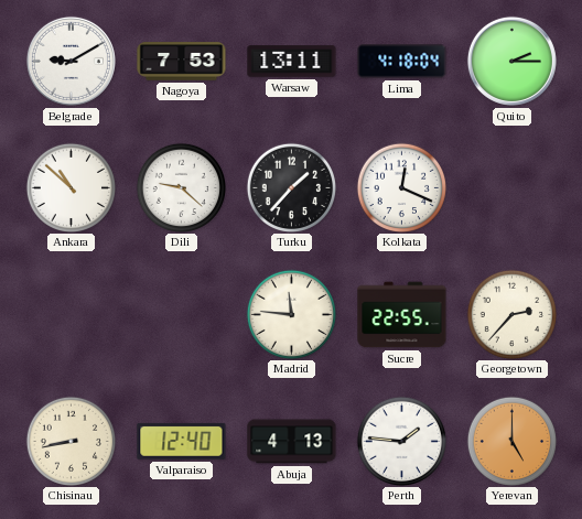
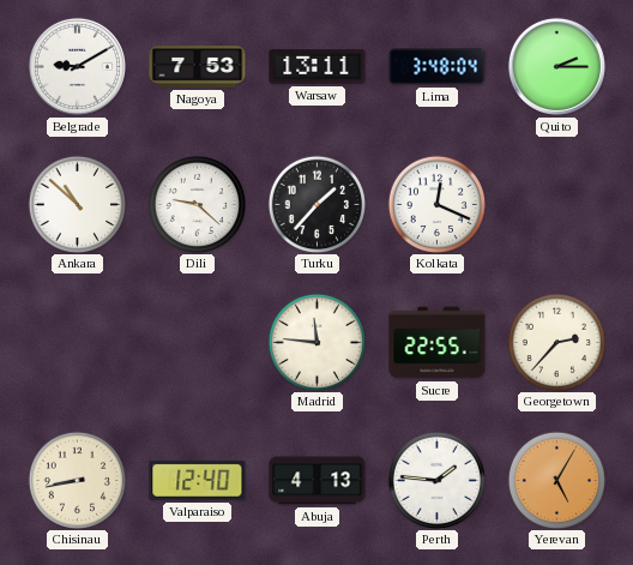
Lima: 4:18 -> 3:48
Yerevan: 5:00 -> 5:05
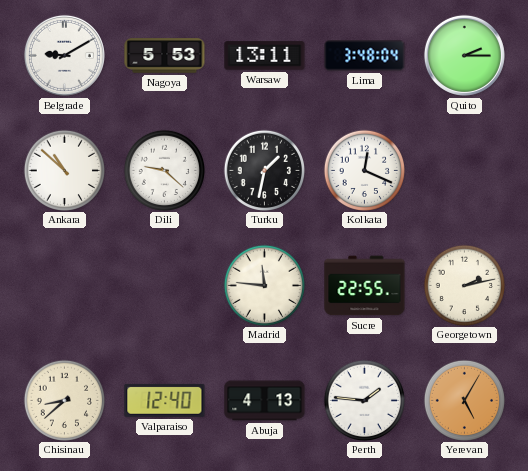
Nagoya: 7:53 -> 5:53
Turku: 1:37 -> 1:32
Georgetown: 2:37 -> 2:13
Chisinau: 8:43 -> 8:38
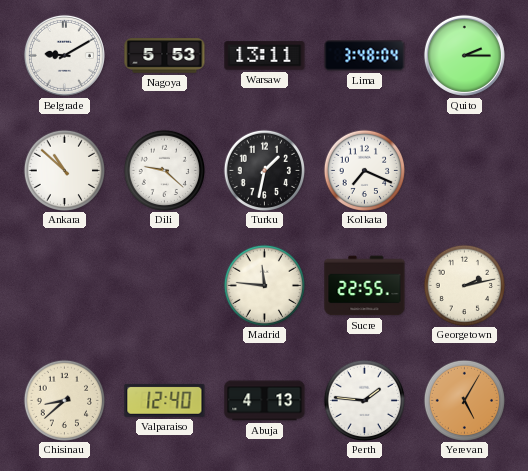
Kolkata: 12:19 -> 7:19
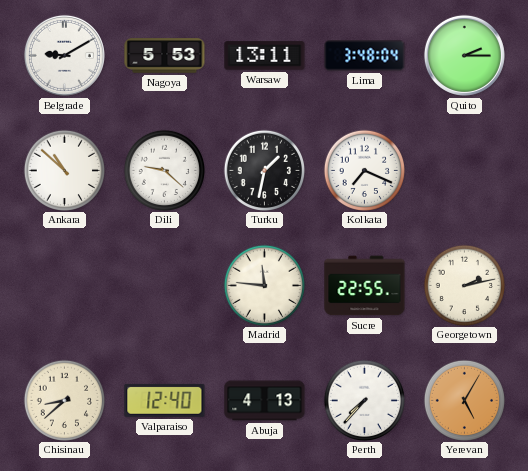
Perth: 1:46 -> 7:37
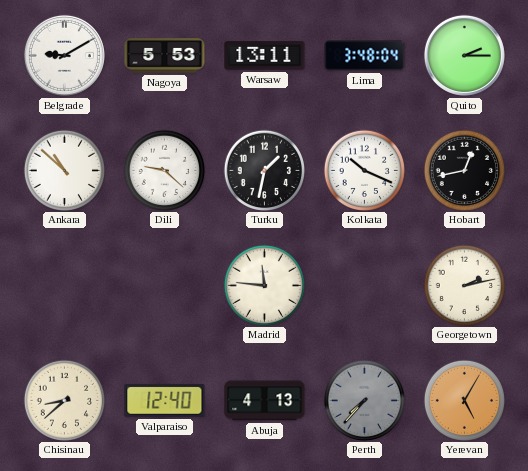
Kolkata: 7:19 -> 10:19
Hobart: none -> 12:43
Sucre: 22:55 -> none
Perth dial: white -> grey
